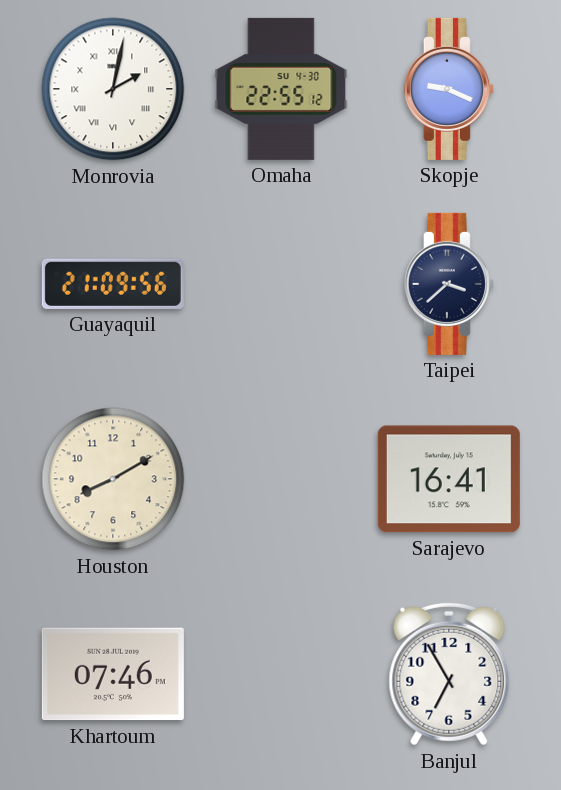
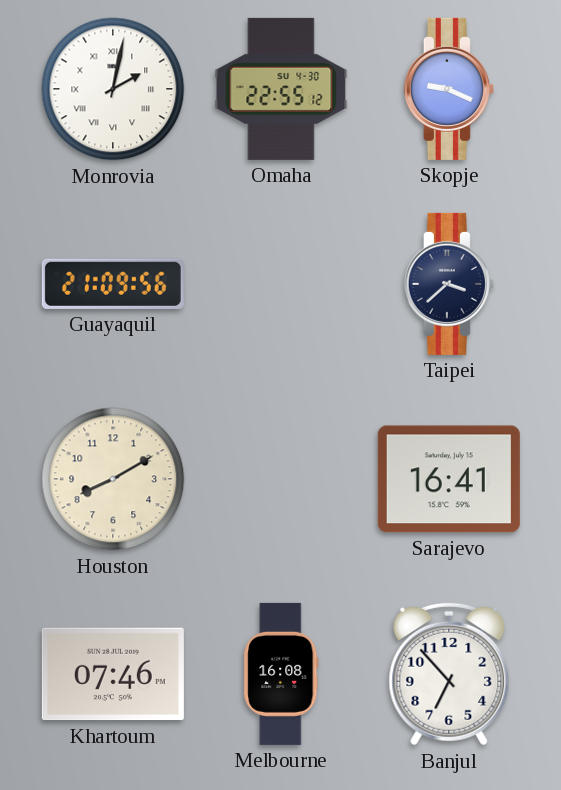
Melbourne: none -> 16:08
Banjul: 6:55 -> 6:53
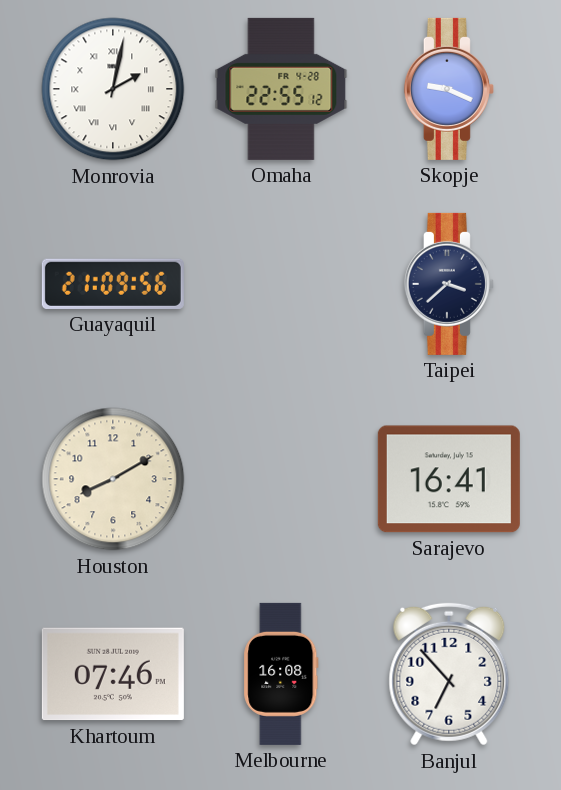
Omaha date: SU 4-30 -> FR 4-28
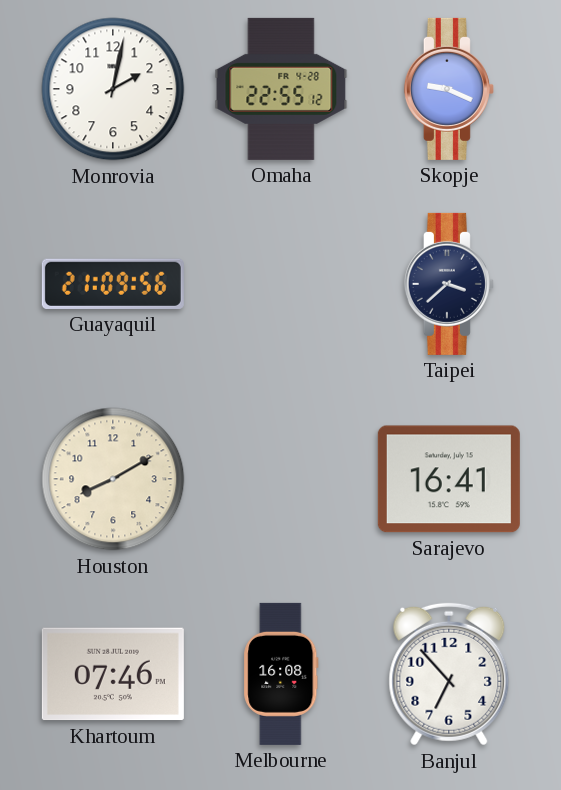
Monrovia numerals: Roman -> Arabic
